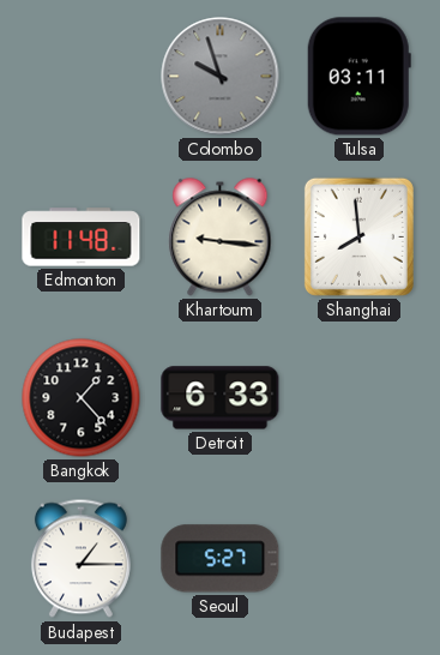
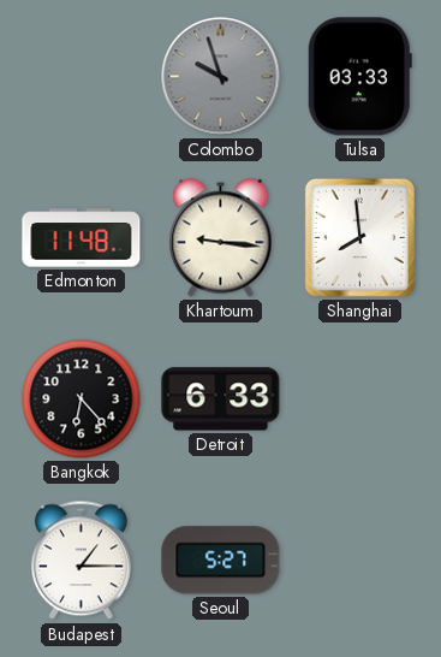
Tulsa: 03:11 -> 03:33
Bangkok: 1:23 -> 6:23
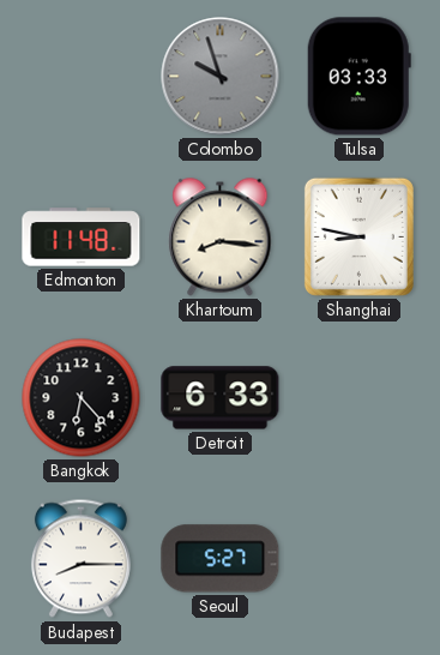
Khartoum: 9:16 -> 8:16
Shanghai: 7:59 -> 8:47
Budapest: 1:15 -> 8:15
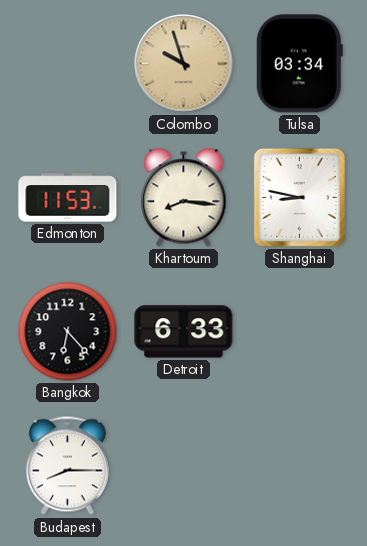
Colombo dial: grey -> champagne
Tulsa: 03:33 -> 03:34
Edmonton: 11:48 -> 11:53
Seoul: 5:27 -> none
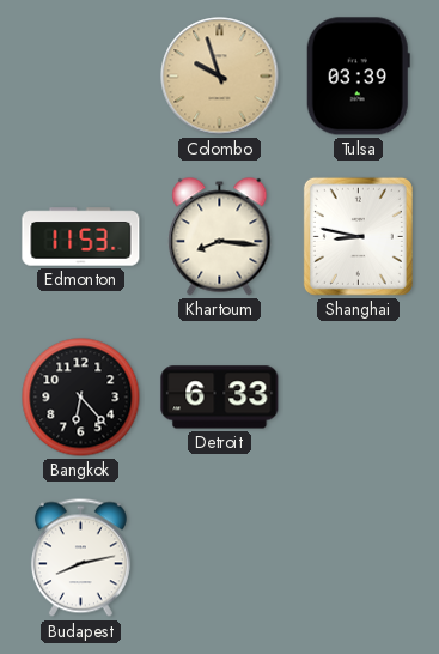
Tulsa: 03:34 -> 03:39
Budapest: 8:15 -> 8:13
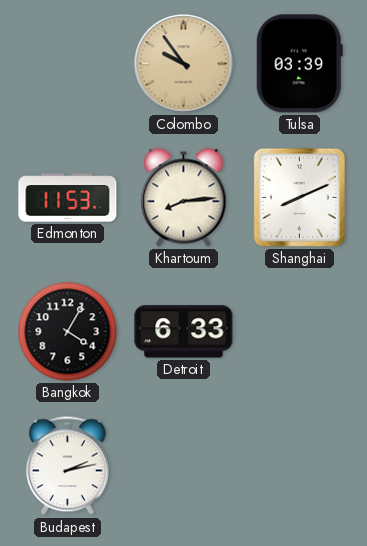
Colombo: 9:57 -> 9:54
Khartoum: 8:16 -> 8:14
Shanghai: 8:47 -> 8:11
Bangkok: 6:23 -> 4:05
Budapest: 8:13 -> 2:13
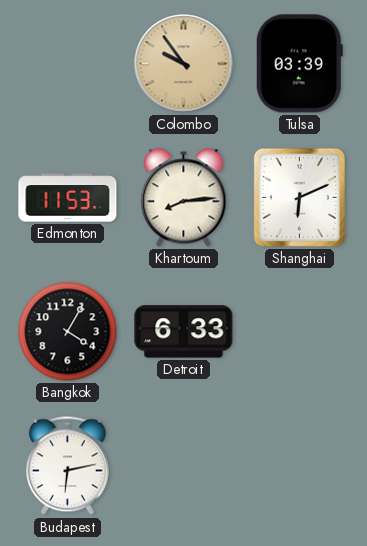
Shanghai: 8:11 -> 6:11
Budapest: 2:13 -> 6:13
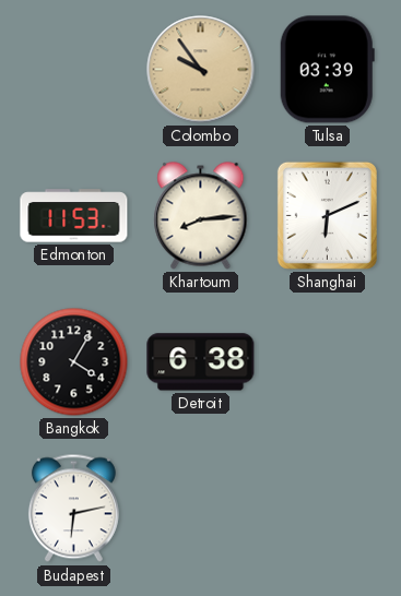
Detroit: 6:33 -> 6:38
